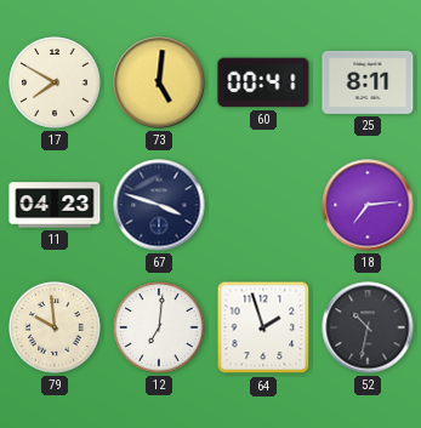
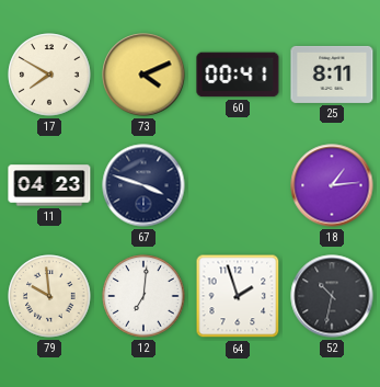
73: 5:01 -> 4:11
18: 7:14 -> 1:14
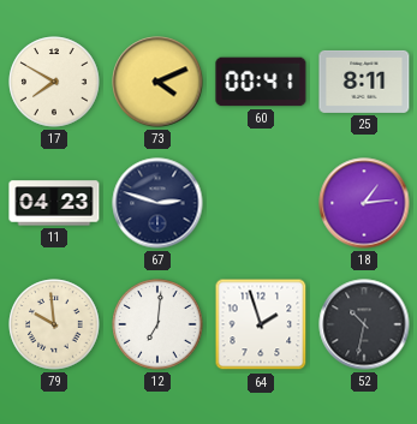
67: 3:48 -> 2:48
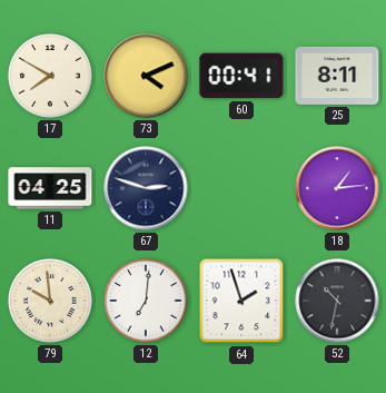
11: 04:23 -> 04:25
